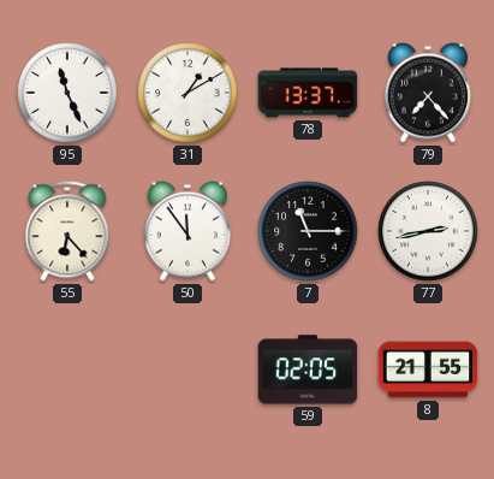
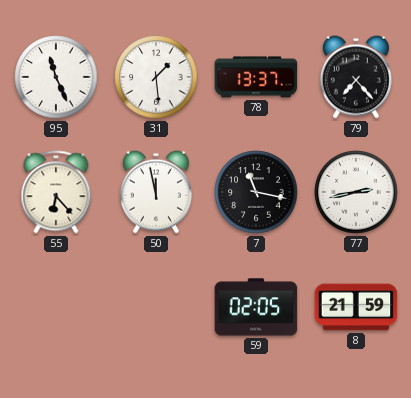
31: 1:10 -> 1:29
50: 11:54 -> 11:58
7: 11:15 -> 11:17
8: 21:55 -> 21:59
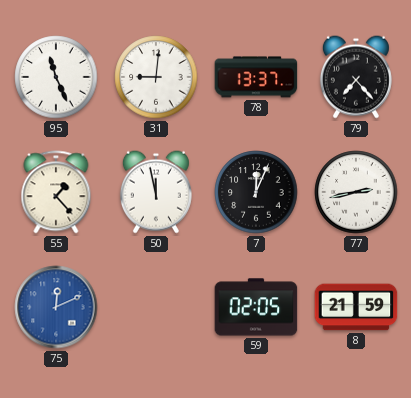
31: 1:29 -> 9:01
55: 6:23 -> 1:23
7: 11:17 -> 12:04
75: none -> 12:11
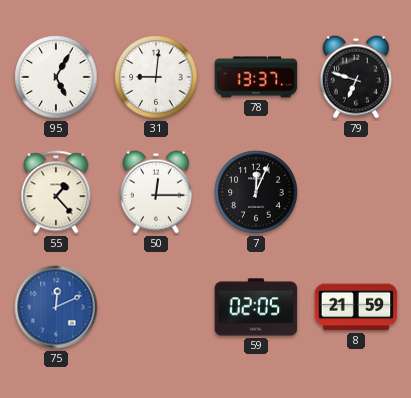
95: 11:26 -> 5:05
79: 7:23 -> 6:48
50: 11:58 -> 12:15
77: 2:43 -> none
